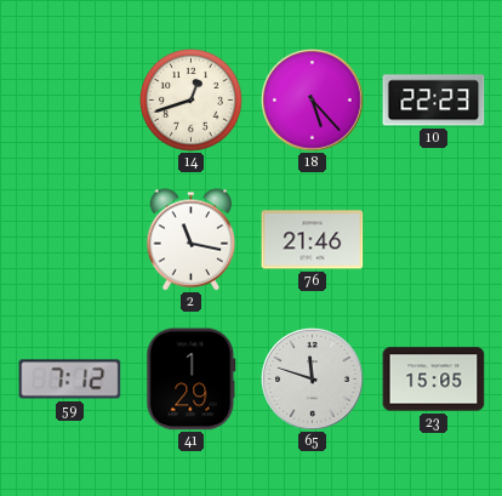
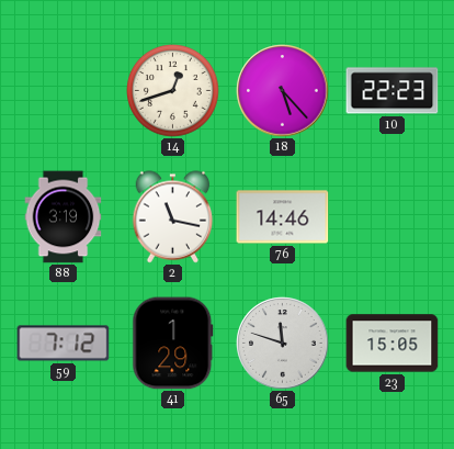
88: none -> 3:19
76: 21:46 -> 14:46
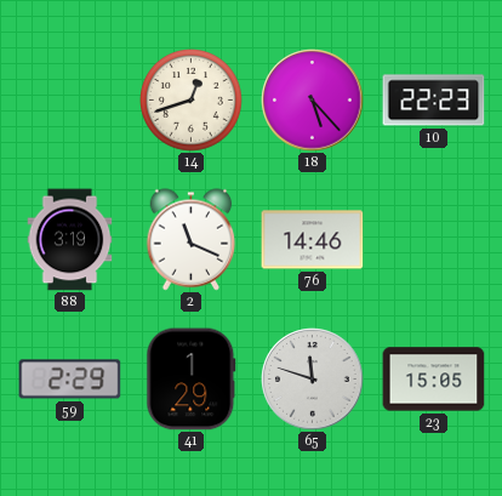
2: 11:17 -> 11:19
59: 7:12 -> 2:29
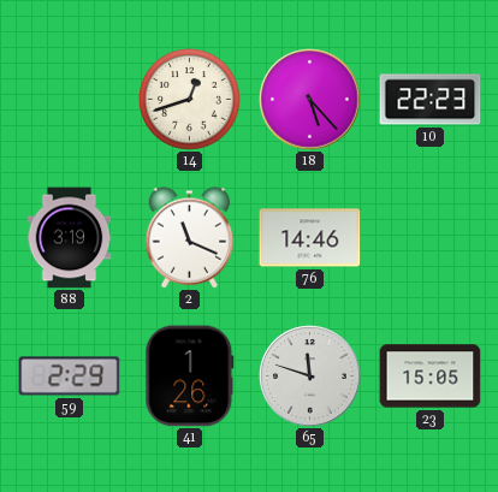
41: 1:29 -> 1:26
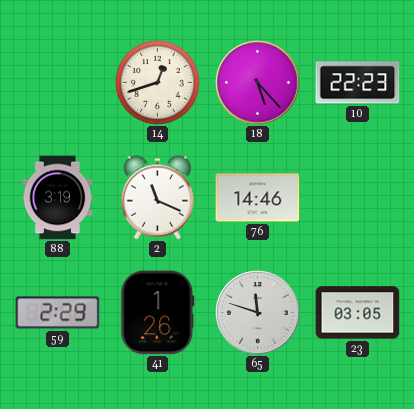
23: 15:05 -> 03:05
